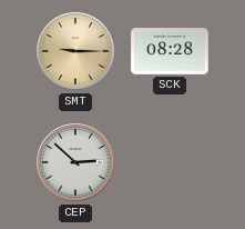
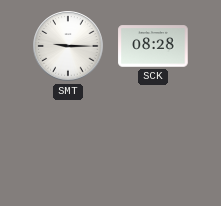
SMT dial: champagne -> white
CEP: 2:52 -> none
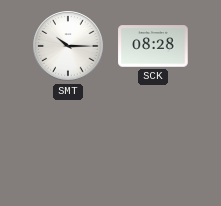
SMT: 9:15 -> 10:15
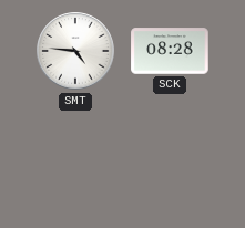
SMT: 10:15 -> 4:46
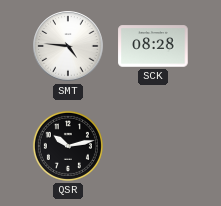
QSR: none -> 10:13
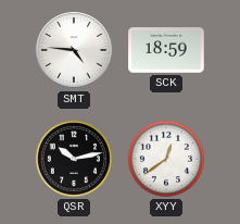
SCK: 08:28 -> 18:59
XYY: none -> 12:39
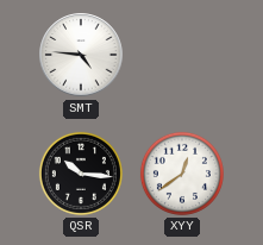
SCK: 18:59 -> none
QSR: 10:13 -> 10:16
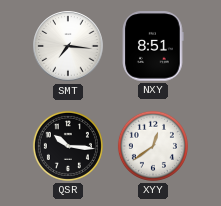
SMT: 4:46 -> 7:16
NXY: none -> 8:51
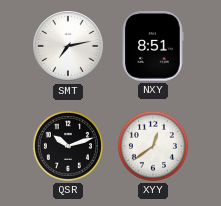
SMT: 7:16 -> 7:13
QSR: 10:16 -> 10:12
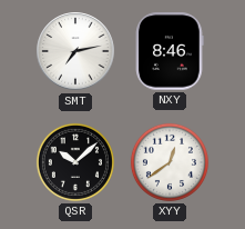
NXY: 8:51 -> 8:46
QSR: 10:12 -> 10:08
